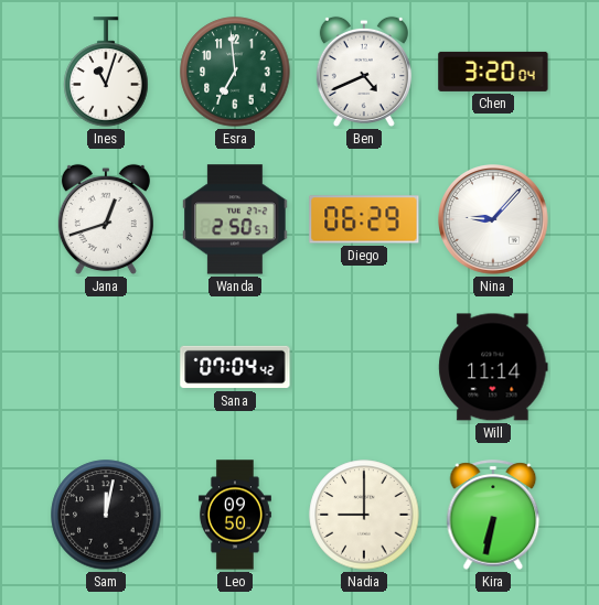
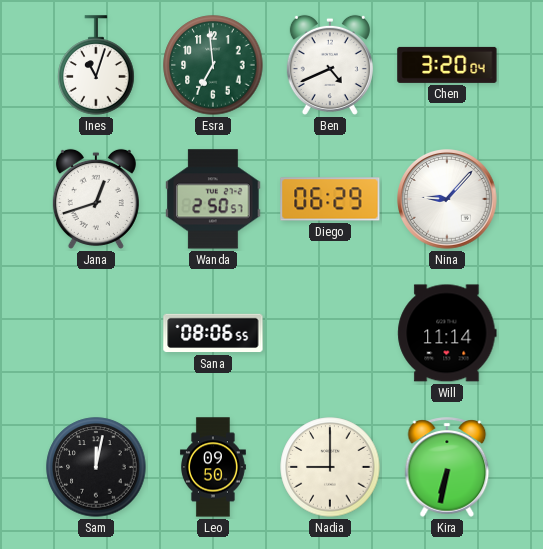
Sana: 07:04 -> 08:06
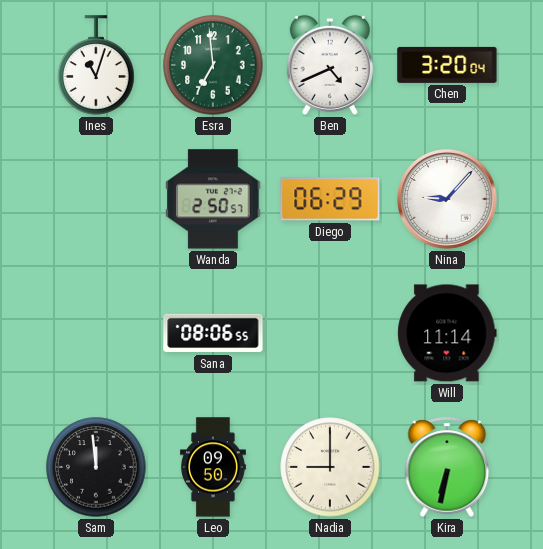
Jana: 12:42 -> none
Sam: 12:02 -> 11:59
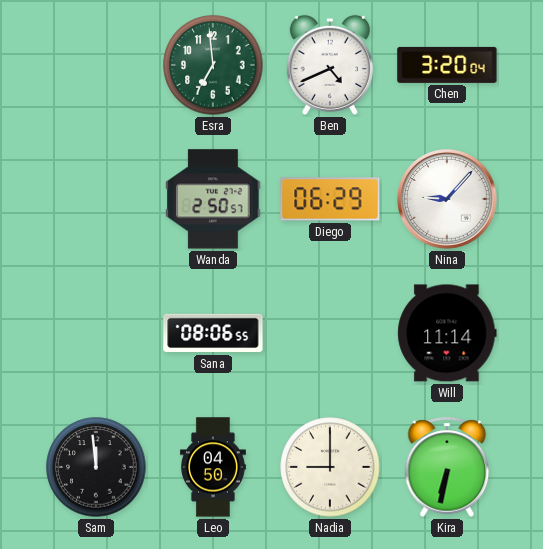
Ines: 11:03 -> none
Leo: 09:50 -> 04:50
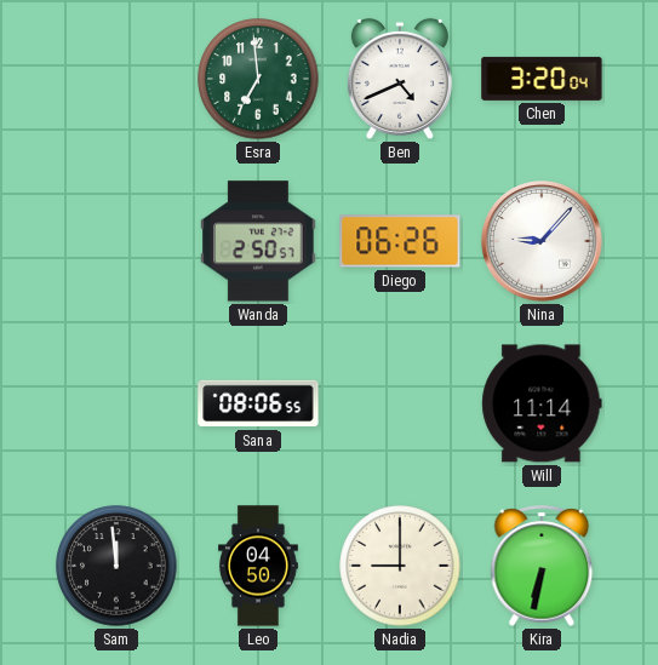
Diego: 06:29 -> 06:26
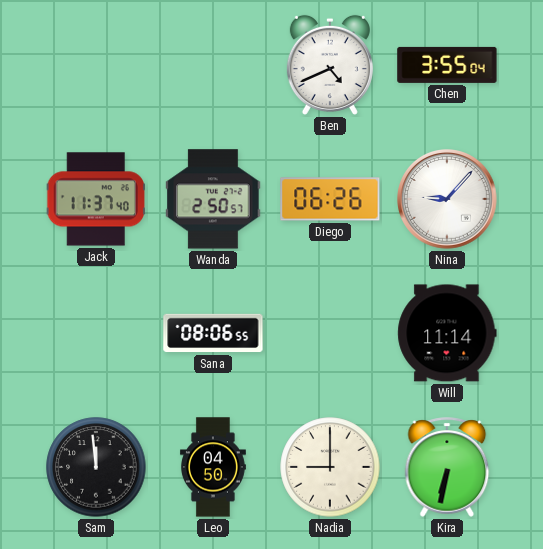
Esra: 6:59 -> none
Chen: 3:20 -> 3:55
Jack: none -> 11:37
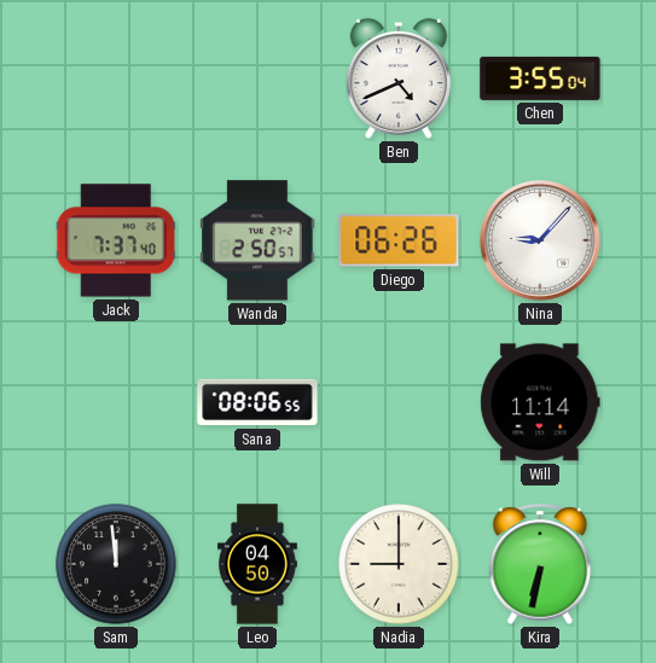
Jack: 11:37 -> 7:37
